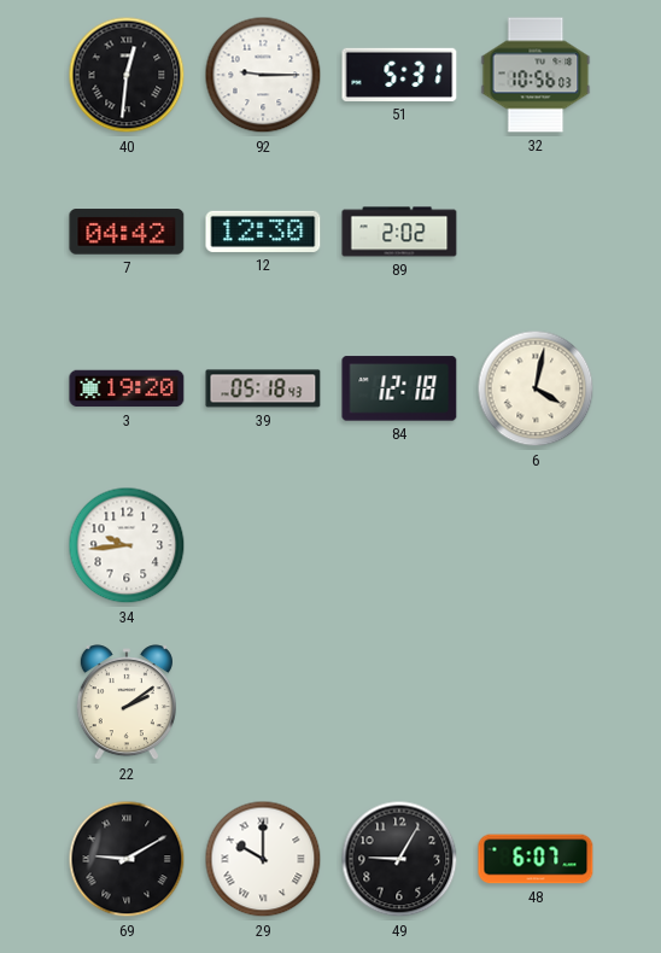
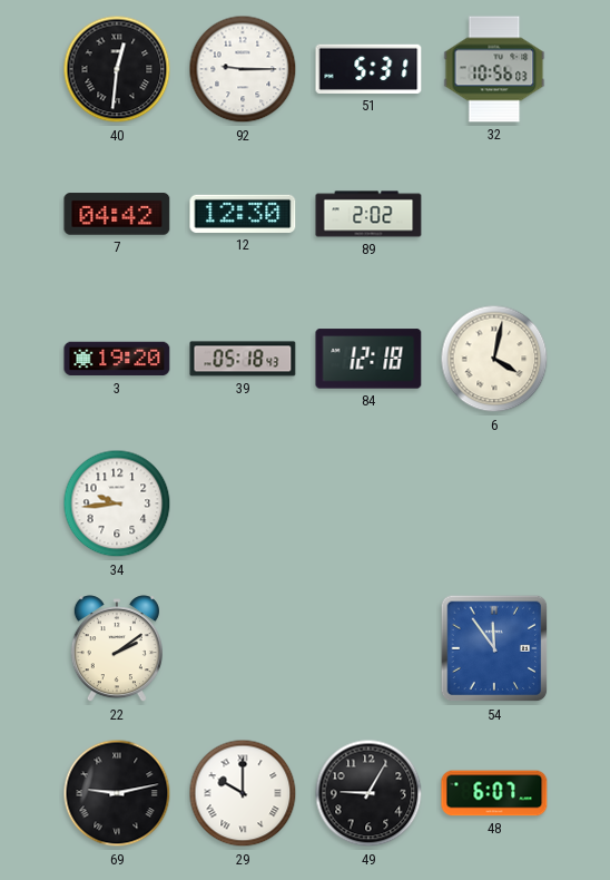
54: none -> 11:54
69: 9:10 -> 9:13
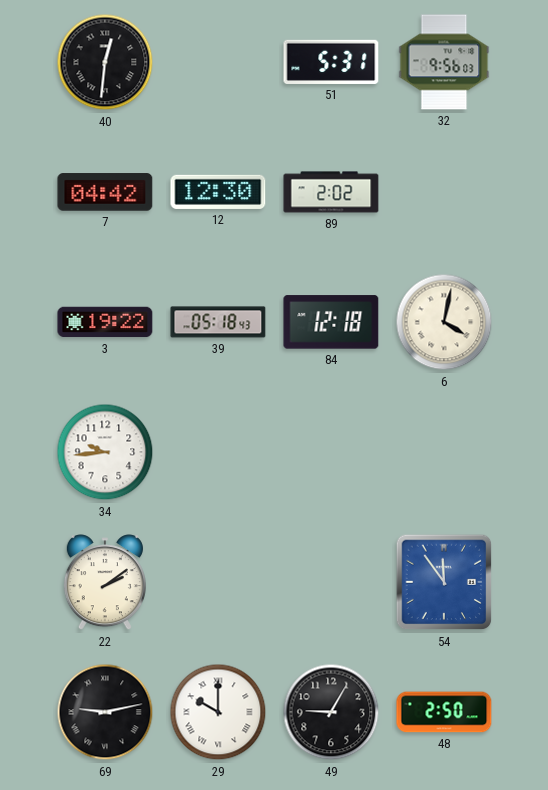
92: 9:15 -> none
32: 10:56 -> 9:56
3: 19:20 -> 19:22
48: 6:07 -> 2:50
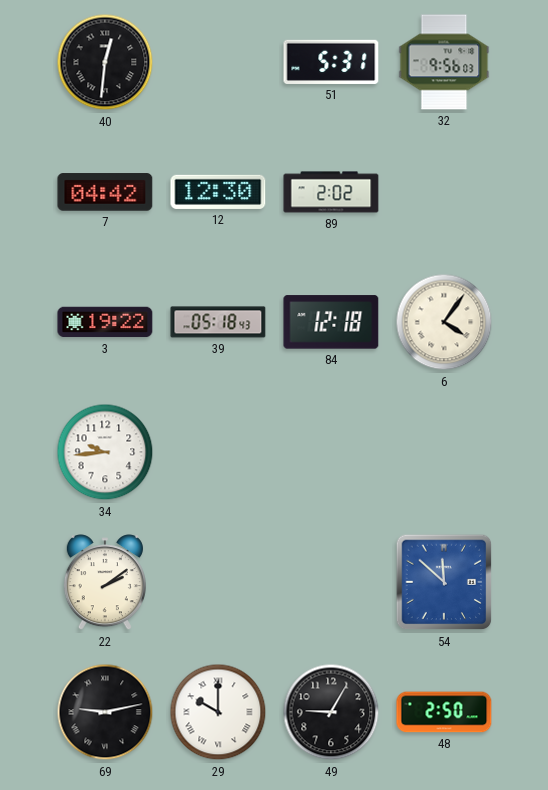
6: 4:02 -> 4:06
54: 11:54 -> 11:52
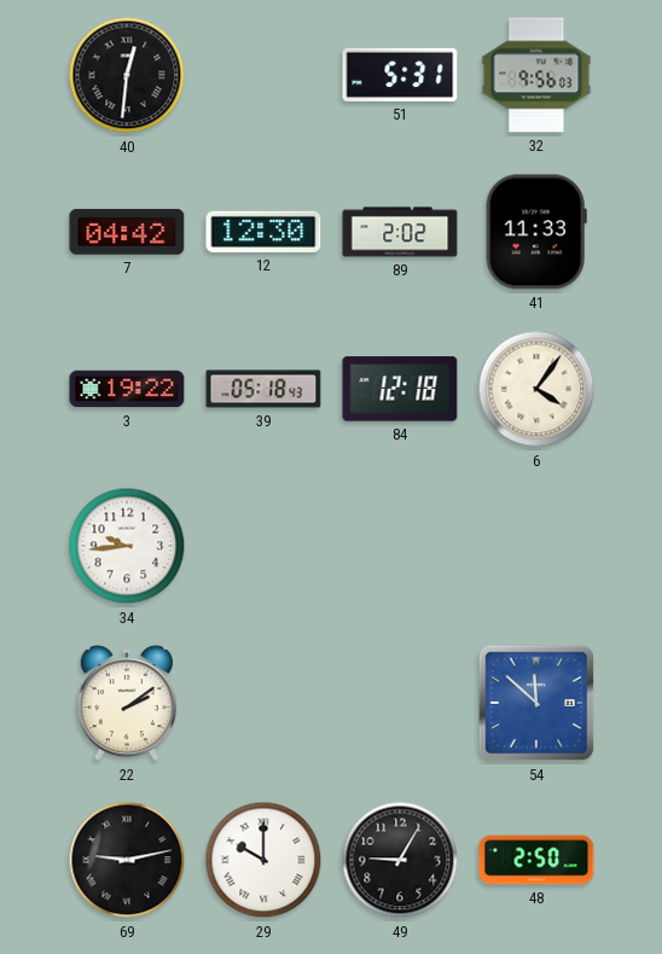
41: none -> 11:33
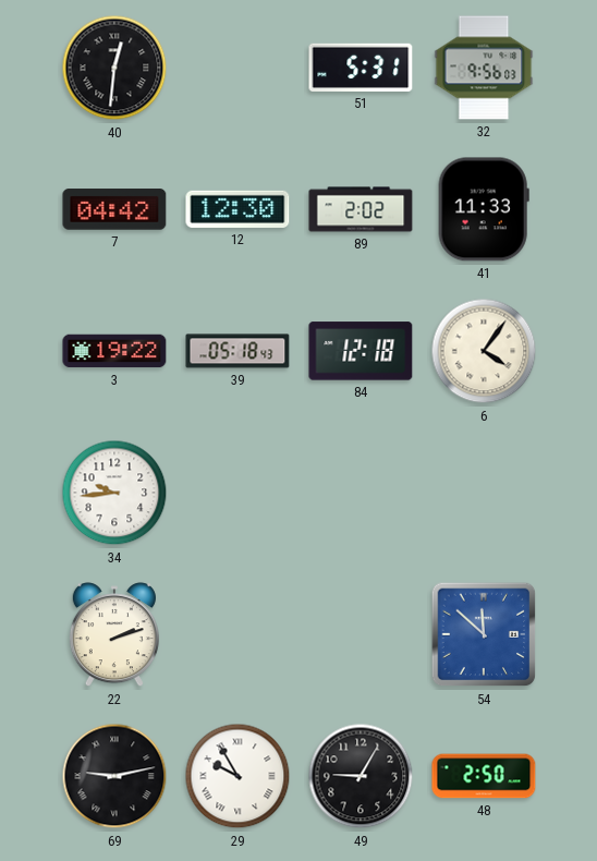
22: 2:09 -> 2:12
29: 10:00 -> 9:55
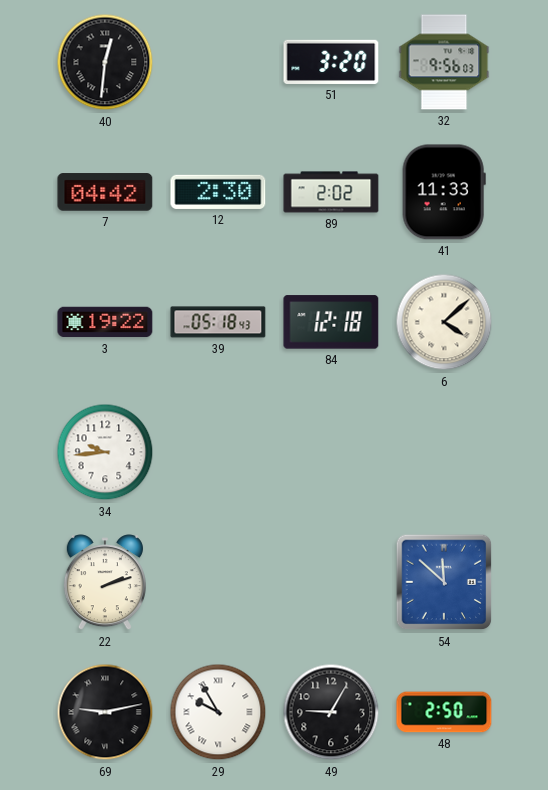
51: 5:31 -> 3:20
12: 12:30 -> 2:30
6: 4:06 -> 4:08
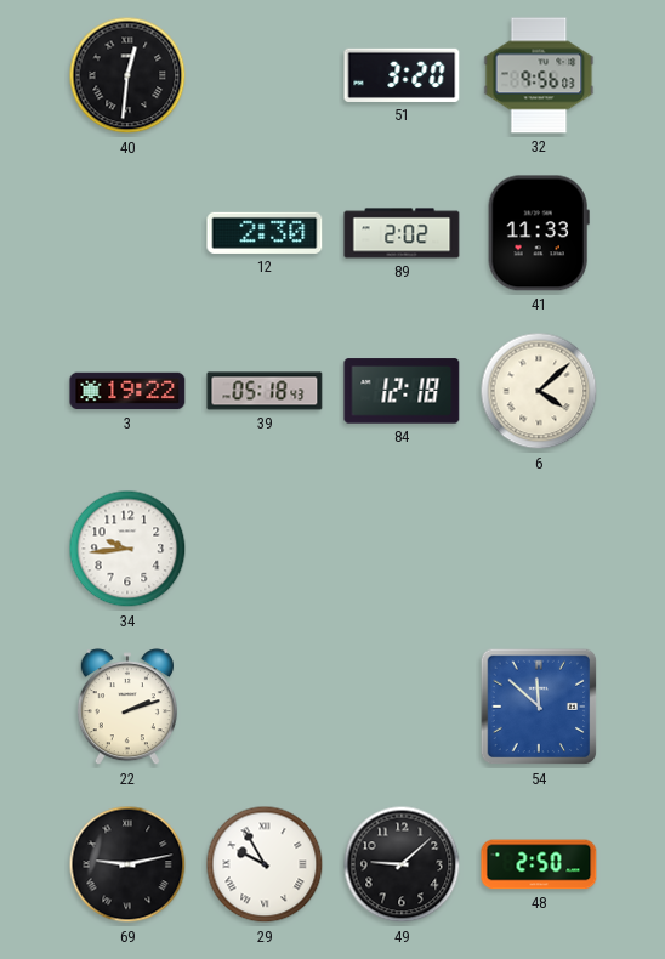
7: 04:42 -> none
49: 9:05 -> 9:08
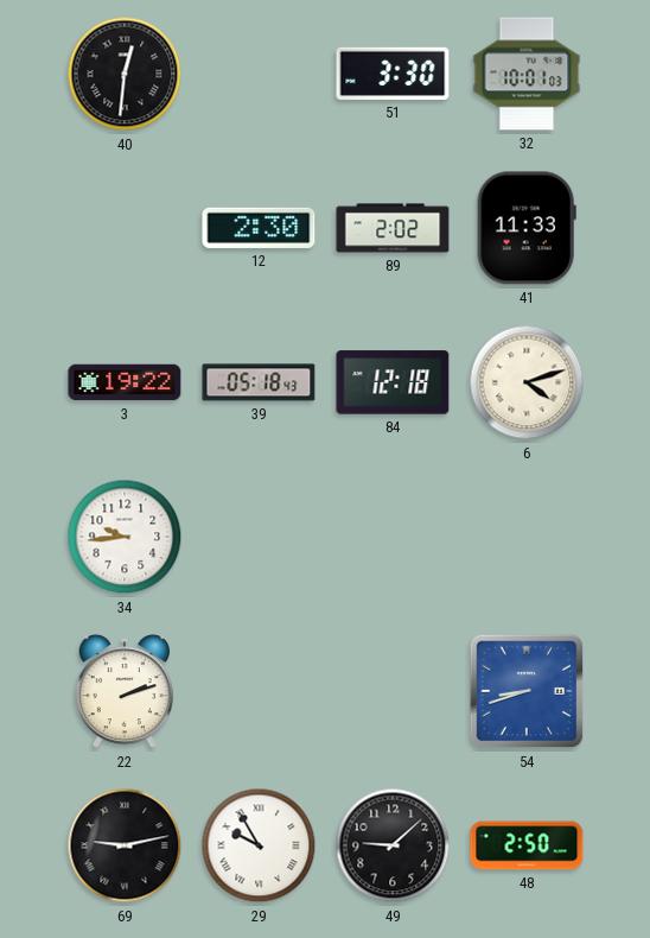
51: 3:20 -> 3:30
32: 9:56 -> 10:01
6: 4:08 -> 4:12
54: 11:52 -> 8:42
